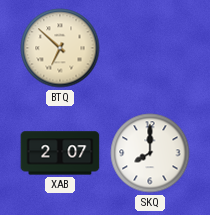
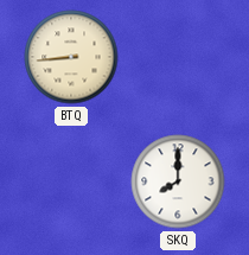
BTQ: 6:52 -> 8:44
XAB: 2:07 -> none
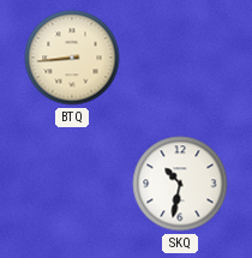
SKQ: 8:00 -> 10:32
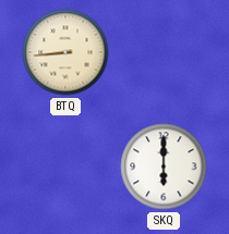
SKQ: 10:32 -> 6:00
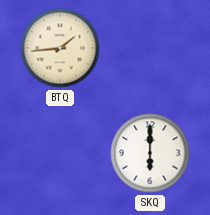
BTQ: 8:44 -> 1:44
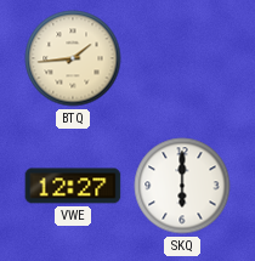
VWE: none -> 12:27
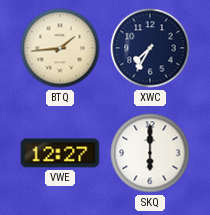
XWC: none -> 7:35
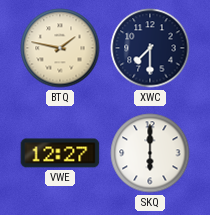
BTQ: 1:44 -> 1:47
XWC: 7:35 -> 7:30
